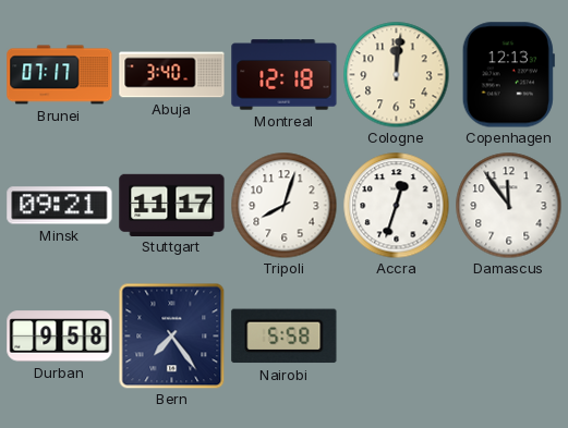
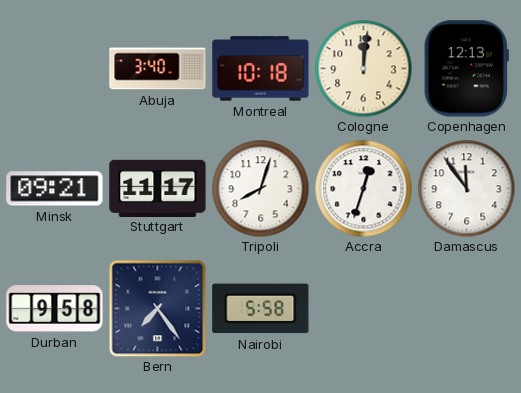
Brunei: 07:17 -> none
Montreal: 12:18 -> 10:18
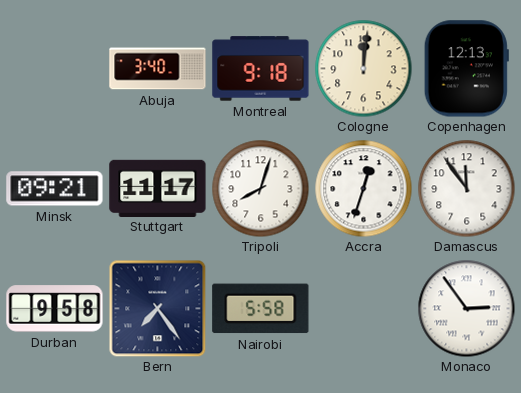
Montreal: 10:18 -> 9:18
Monaco: none -> 2:54
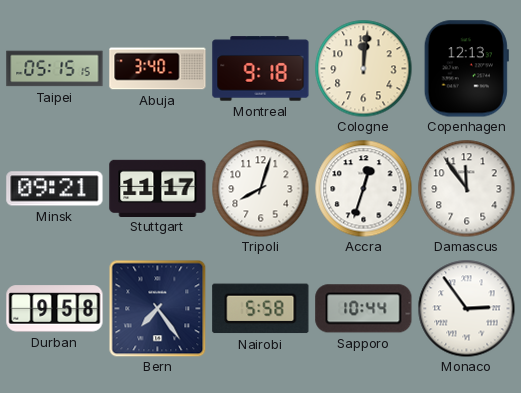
Taipei: none -> 05:15
Sapporo: none -> 10:44
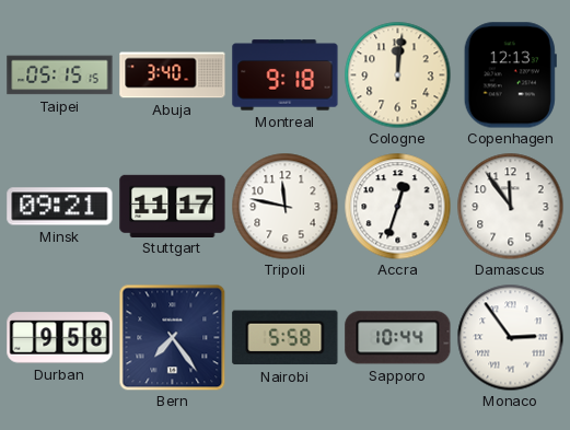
Tripoli: 8:03 -> 11:47
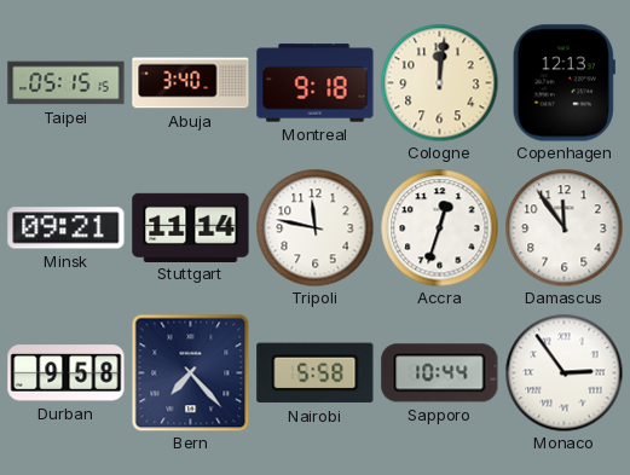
Stuttgart: 11:17 -> 11:14
Bern: 7:24 -> 7:23
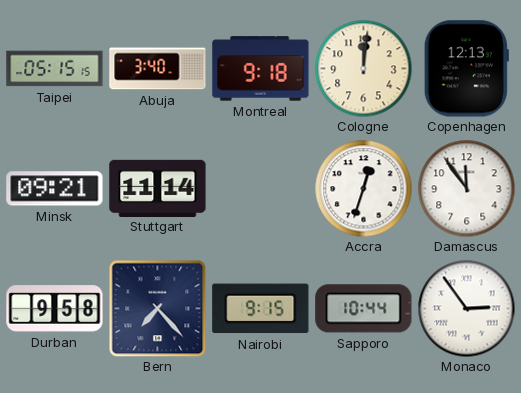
Tripoli: 11:47 -> none
Nairobi: 5:58 -> 9:15
